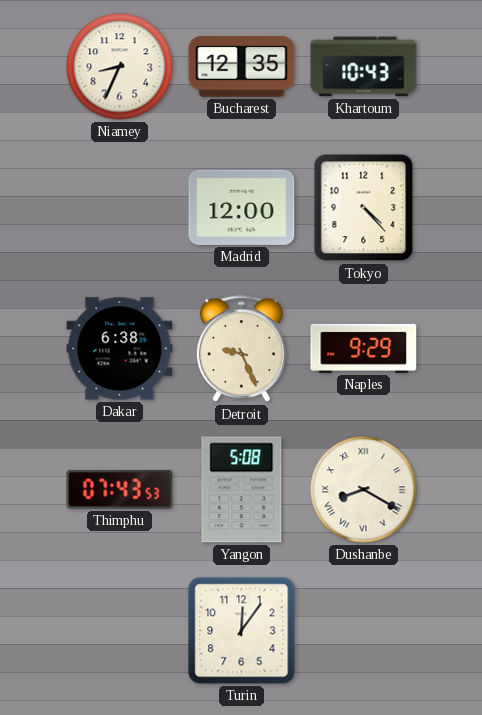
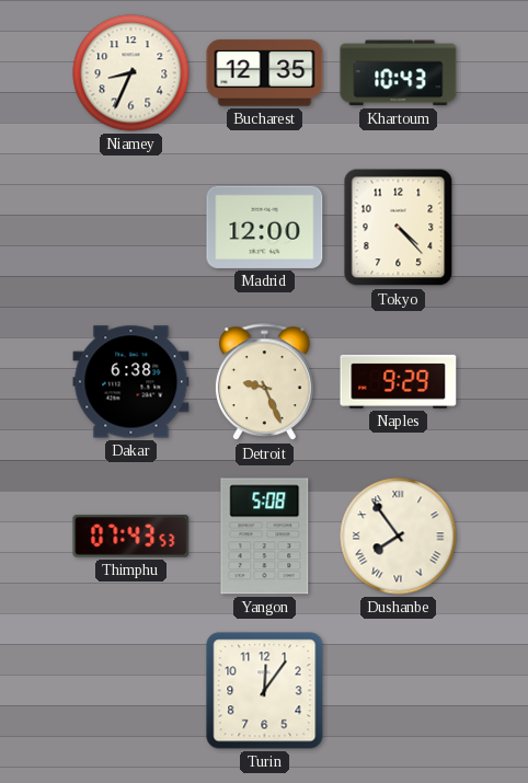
Dushanbe: 8:20 -> 7:54
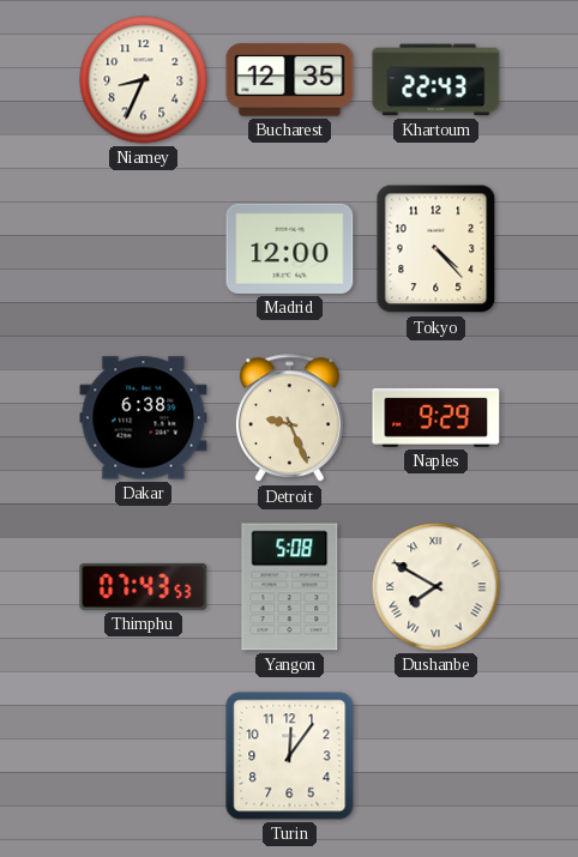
Khartoum: 10:43 -> 22:43
Dushanbe: 7:54 -> 7:50
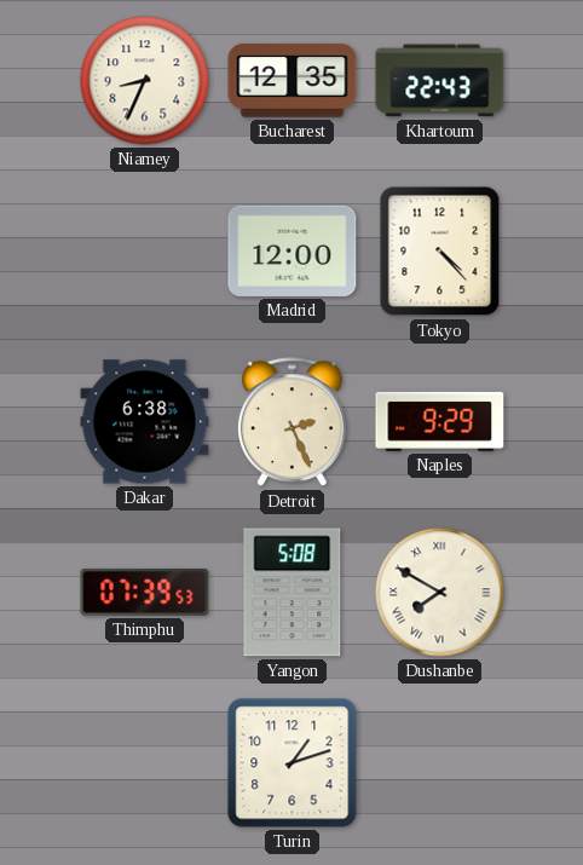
Detroit: 9:26 -> 2:26
Thimphu: 07:43 -> 07:39
Turin: 12:06 -> 1:12
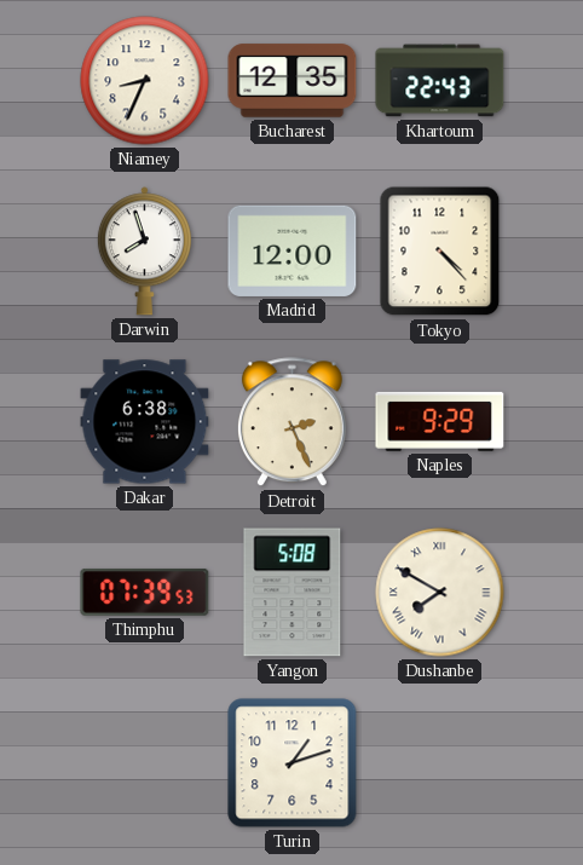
Darwin: none -> 7:57
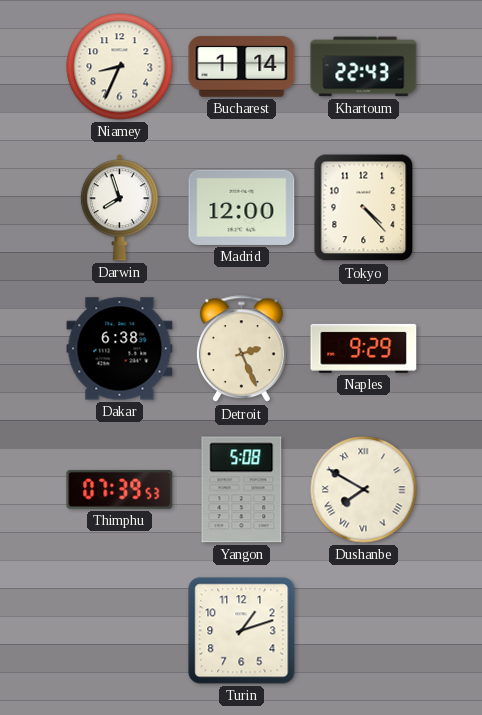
Bucharest: 12:35 -> 1:14
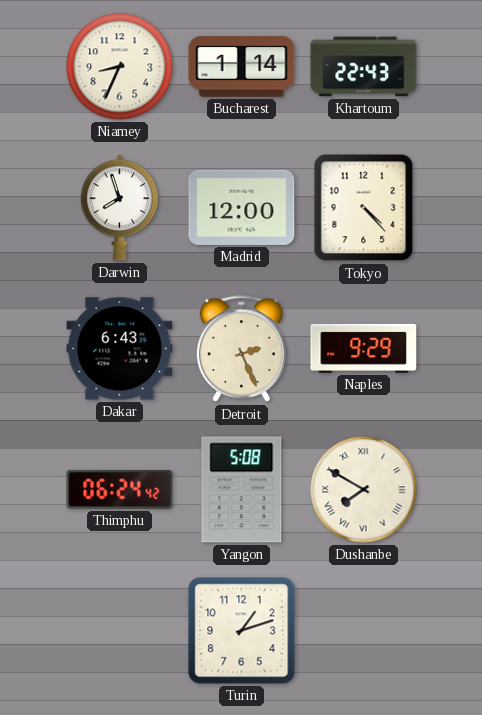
Dakar: 6:38 -> 6:43
Thimphu: 07:39 -> 06:24
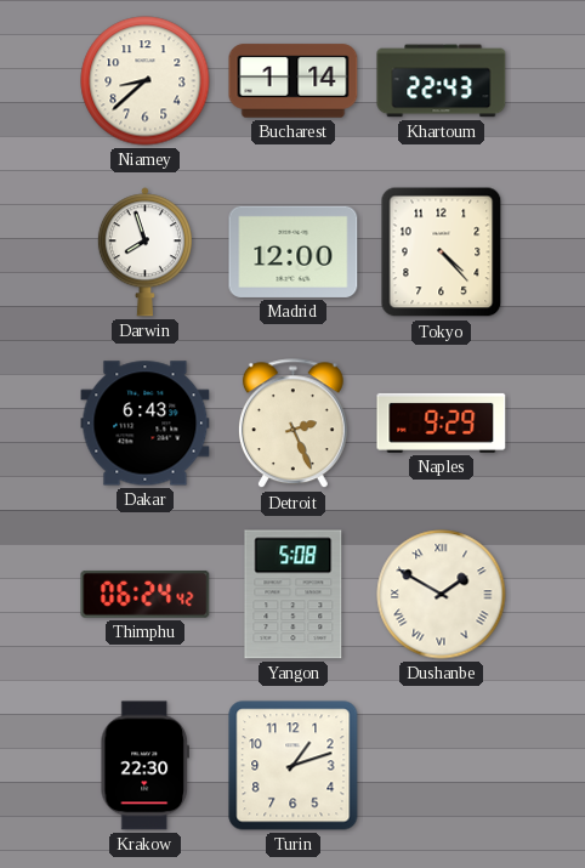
Niamey: 8:34 -> 8:38
Dushanbe: 7:50 -> 1:50
Krakow: none -> 22:30
